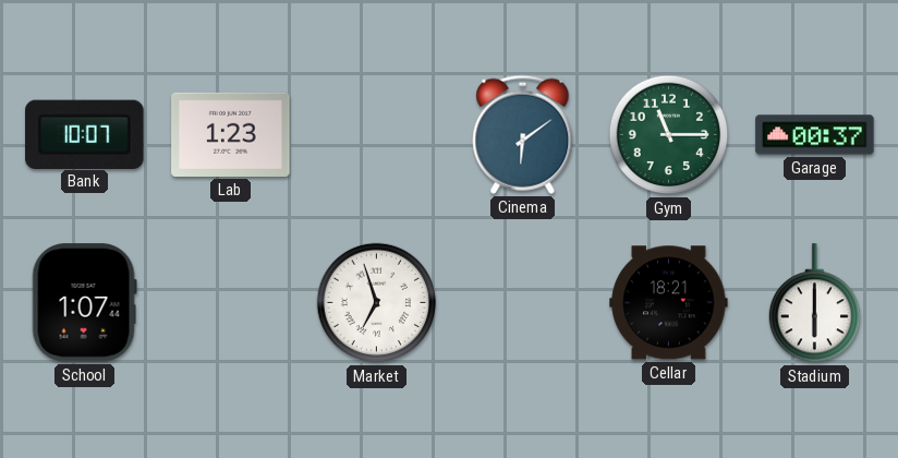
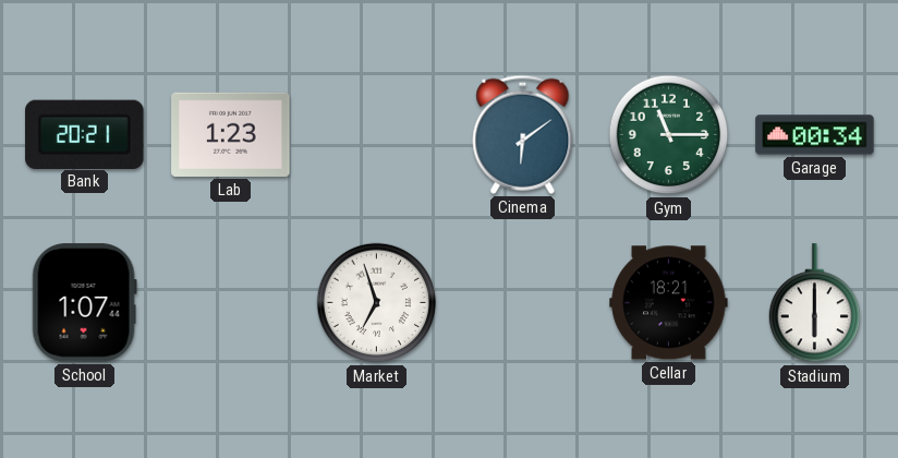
Bank: 10:07 -> 20:21
Garage: 00:37 -> 00:34
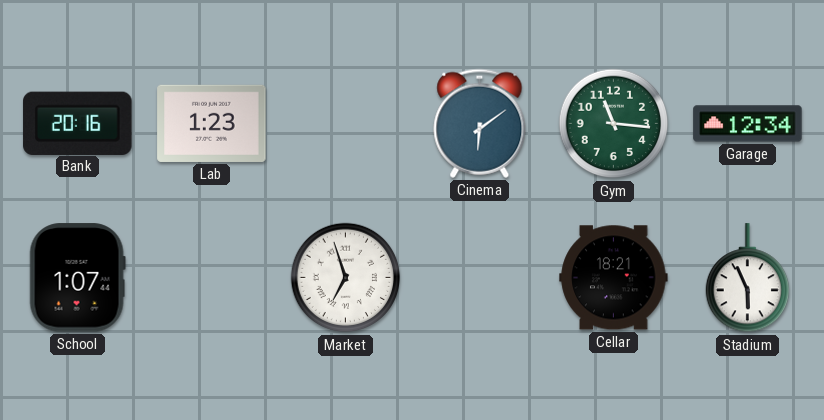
Bank: 20:21 -> 20:16
Gym: 11:15 -> 11:16
Garage: 00:34 -> 12:34
Stadium: 6:00 -> 5:56
